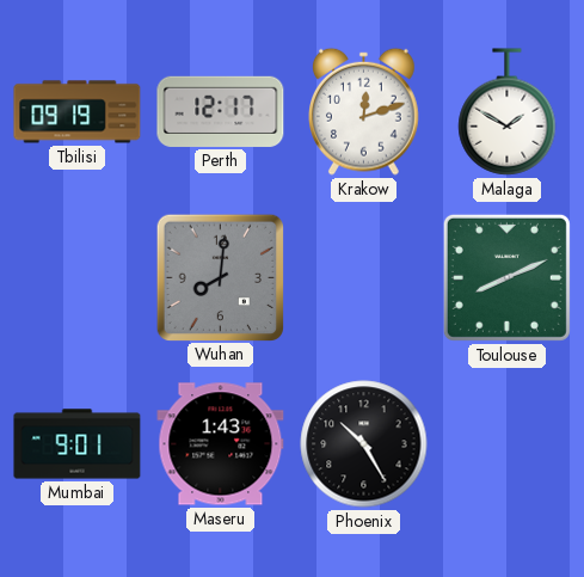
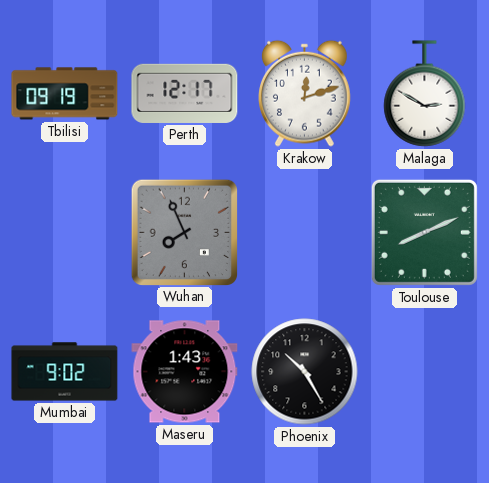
Malaga: 1:50 -> 2:50
Wuhan: 8:01 -> 7:56
Mumbai: 9:01 -> 9:02
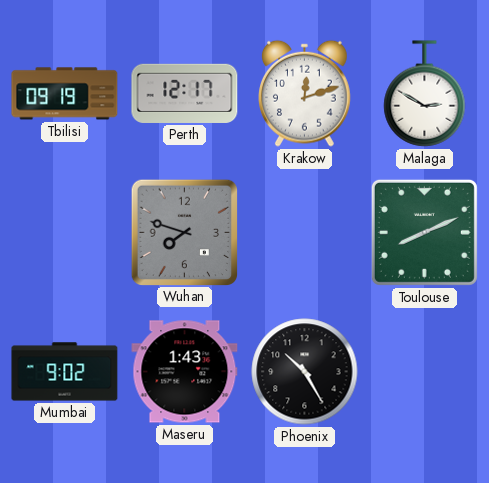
Wuhan: 7:56 -> 7:48
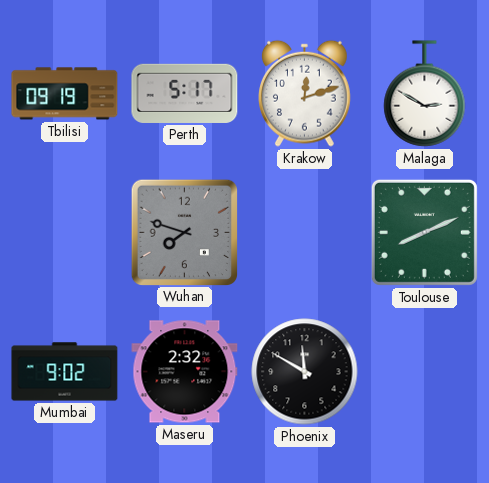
Perth: 12:17 -> 5:17
Maseru: 1:43 -> 2:32
Phoenix: 10:25 -> 11:50
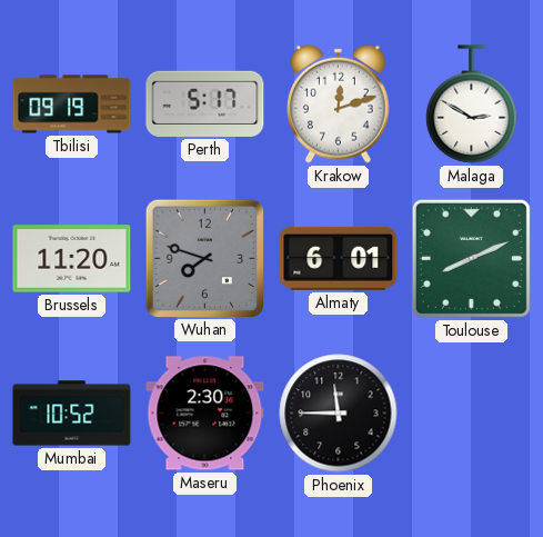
Brussels: none -> 11:20
Almaty: none -> 6:01
Mumbai: 9:02 -> 10:52
Maseru: 2:32 -> 2:30
Phoenix: 11:50 -> 11:45
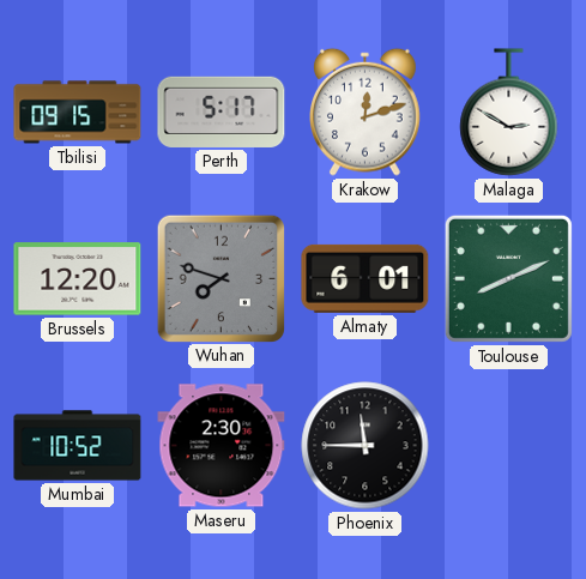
Tbilisi: 09:19 -> 09:15
Brussels: 11:20 -> 12:20
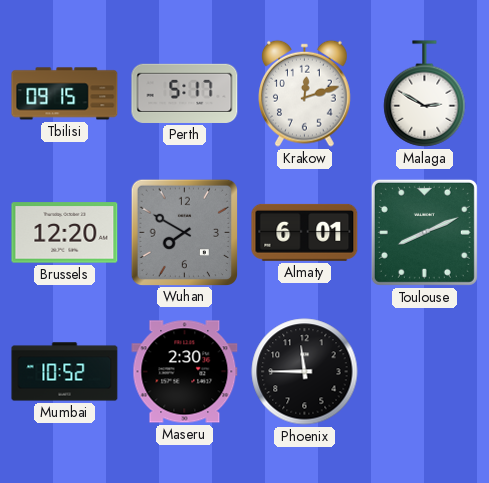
Wuhan: 7:48 -> 7:50
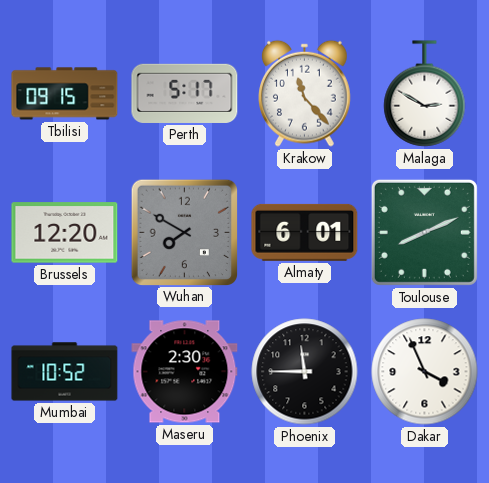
Krakow: 12:12 -> 11:23
Dakar: none -> 3:56
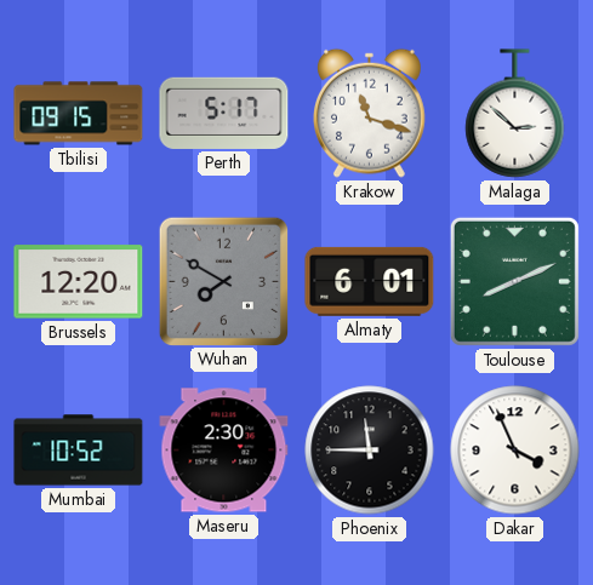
Krakow: 11:23 -> 11:18
Malaga: 2:50 -> 2:52
